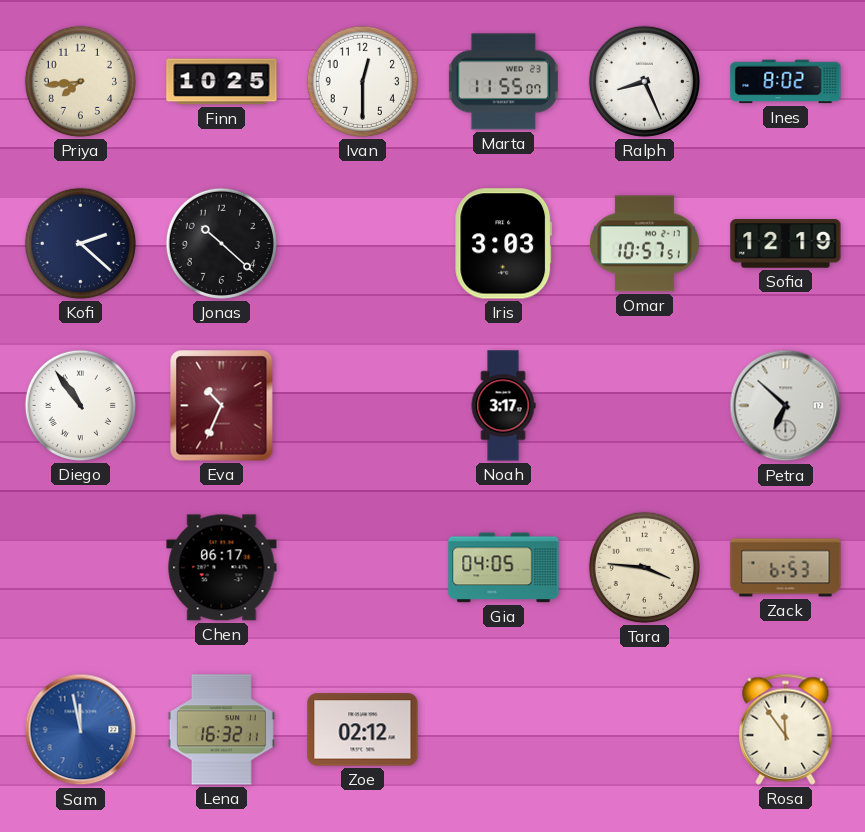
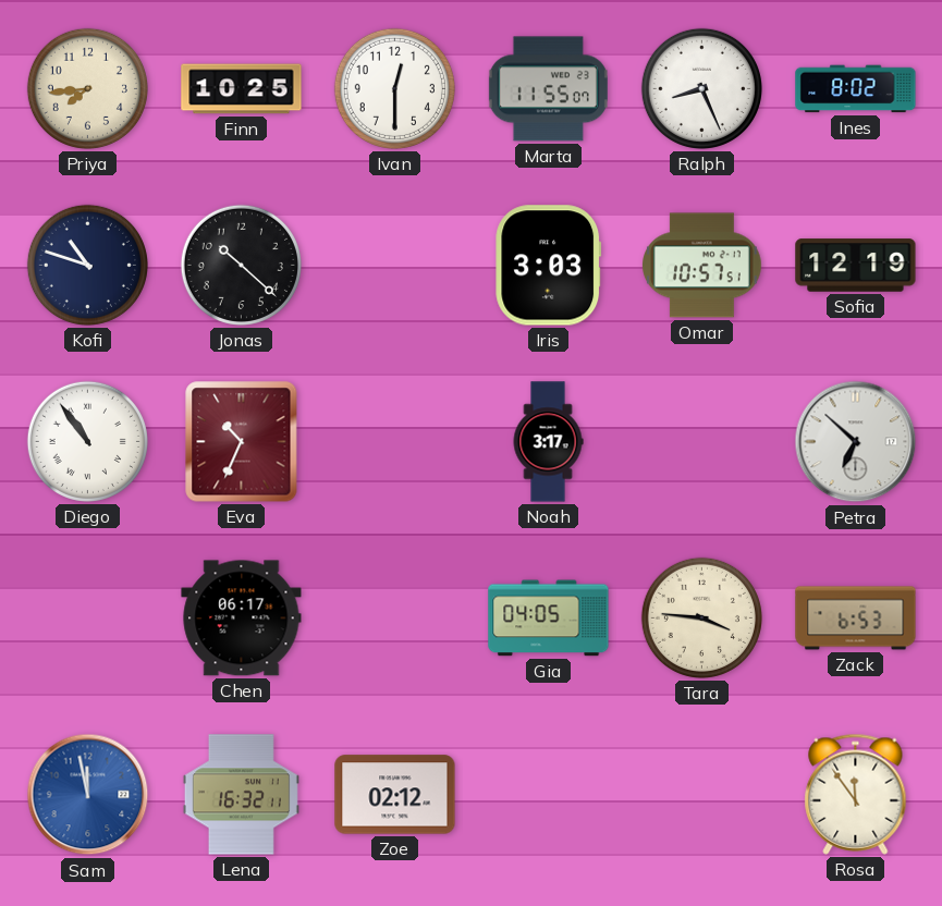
Kofi: 2:22 -> 10:48
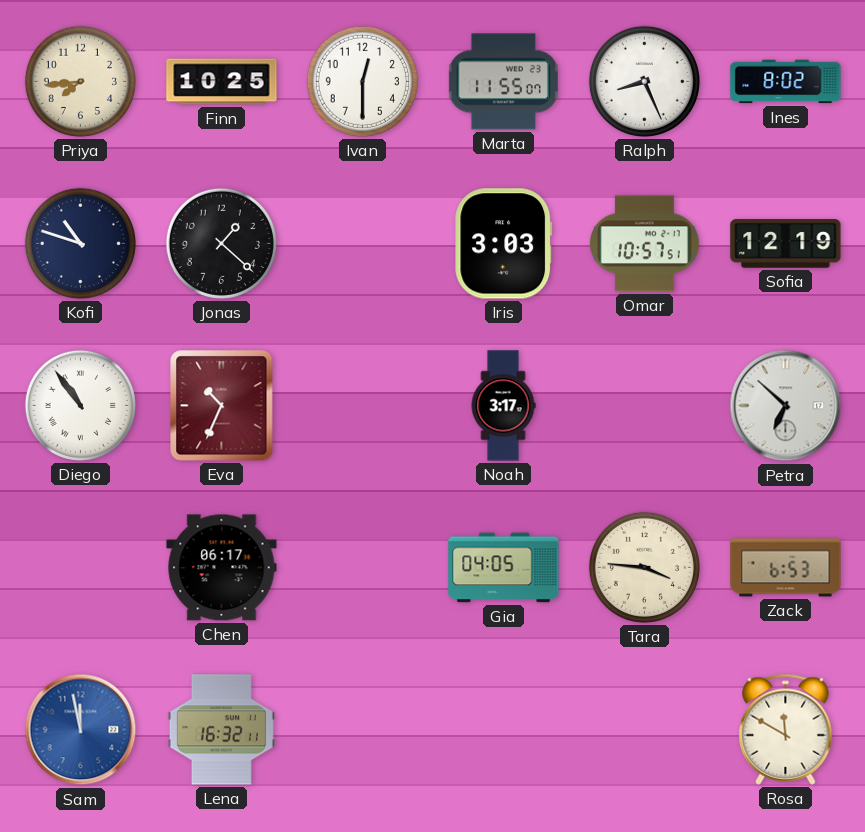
Jonas: 10:22 -> 1:22
Zoe: 02:12 -> none
Rosa: 11:54 -> 11:50
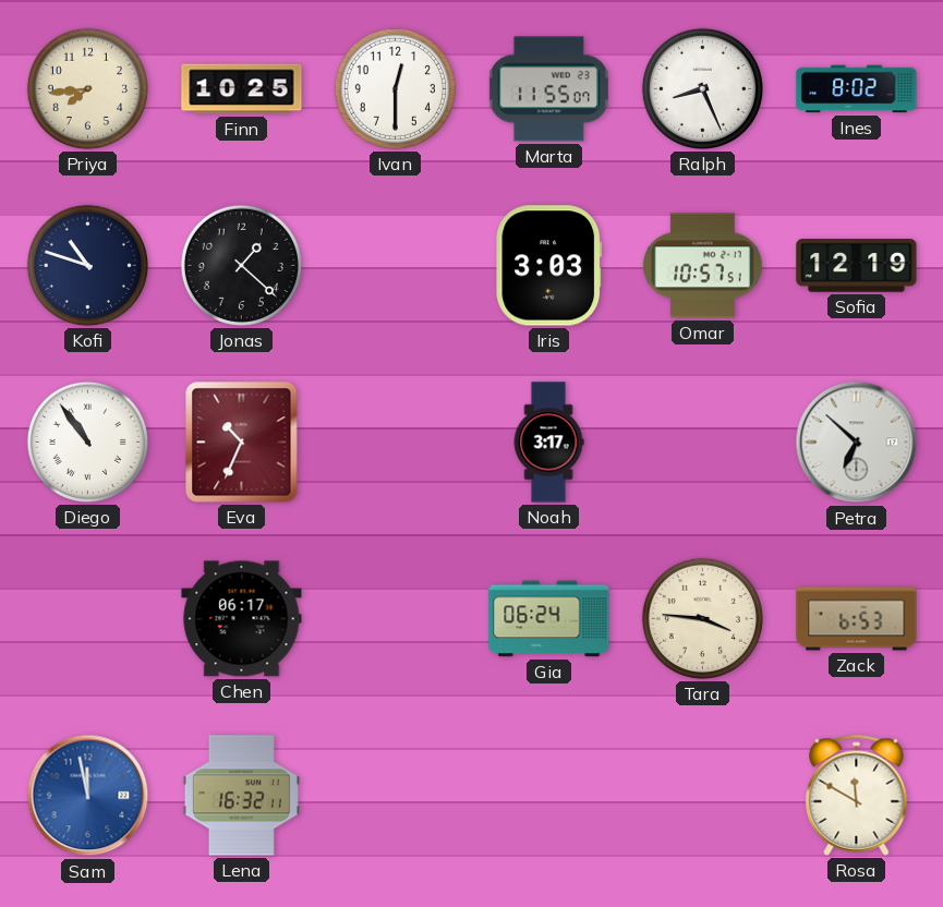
Gia: 04:05 -> 06:24
